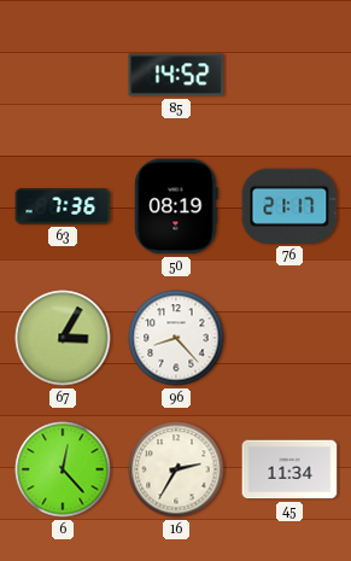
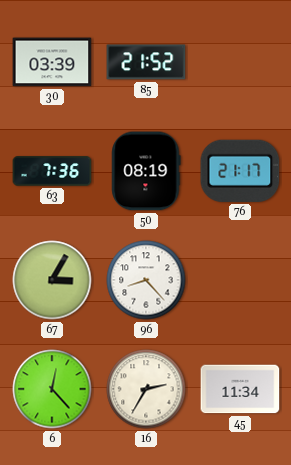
30: none -> 03:39
85: 14:52 -> 21:52
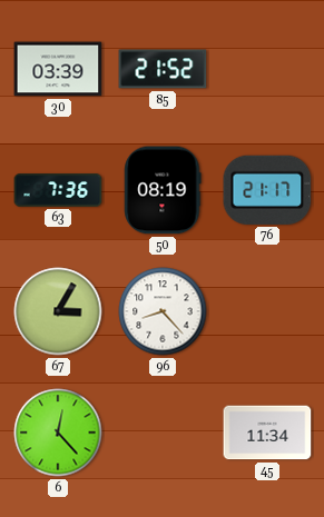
16: 2:35 -> none
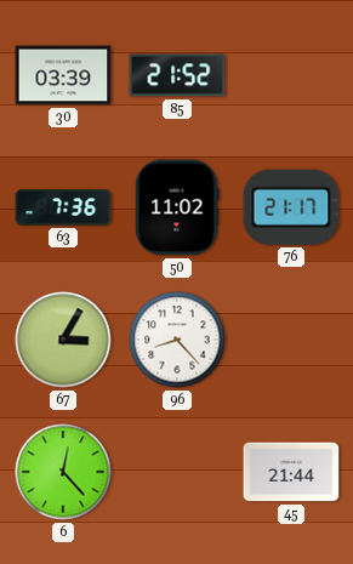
50: 08:19 -> 11:02
45: 11:34 -> 21:44
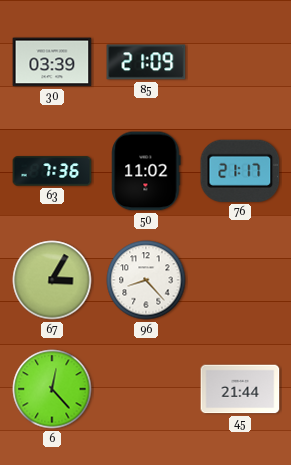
85: 21:52 -> 21:09
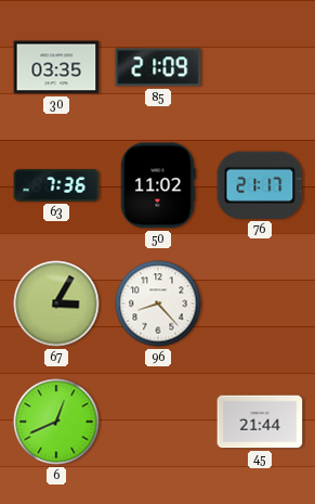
30: 03:39 -> 03:35
6: 12:23 -> 12:41
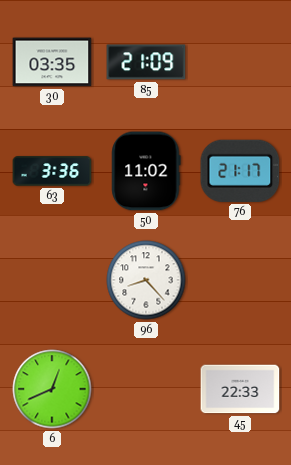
63: 7:36 -> 3:36
67: 3:05 -> none
45: 21:44 -> 22:33
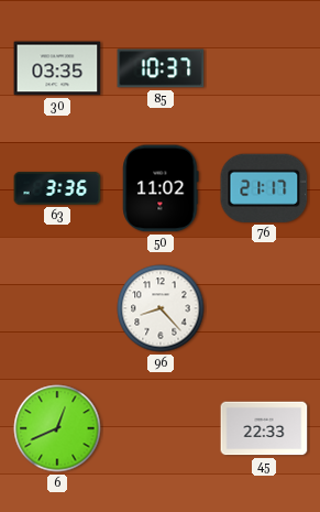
85: 21:09 -> 10:37
